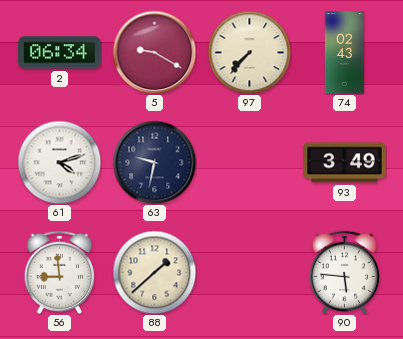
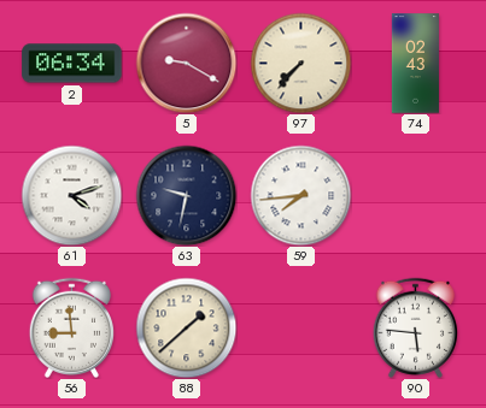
59: none -> 7:44
93: 3:49 -> none
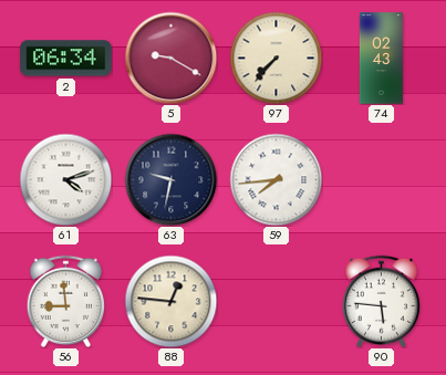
88: 1:38 -> 12:46
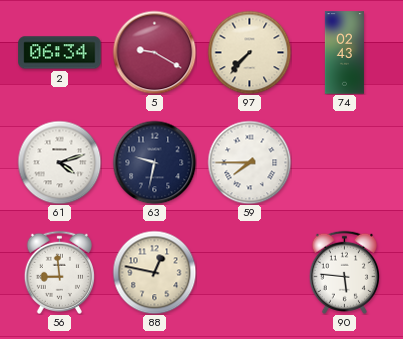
59: 7:44 -> 7:45
88: 12:46 -> 12:47
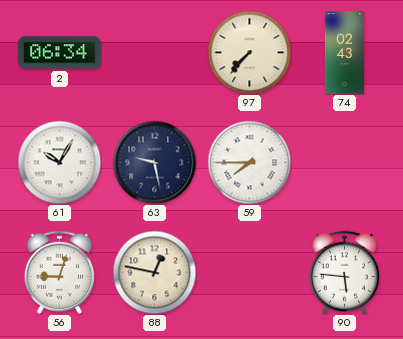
5: 9:20 -> none
61: 4:12 -> 10:05
63: 9:32 -> 9:28
56: 8:59 -> 9:03
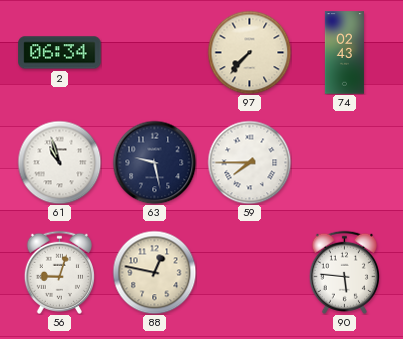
61: 10:05 -> 10:57
